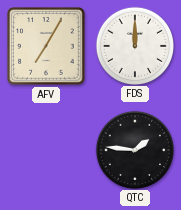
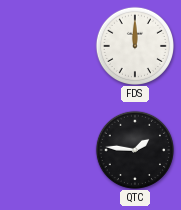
AFV: 7:05 -> none
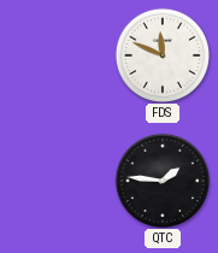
FDS: 12:00 -> 11:49
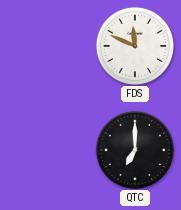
QTC: 1:46 -> 7:00
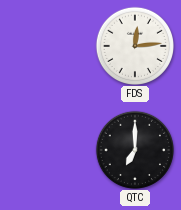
FDS: 11:49 -> 12:14
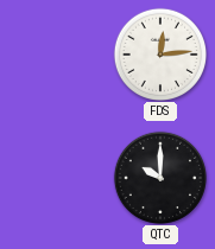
QTC: 7:00 -> 10:00
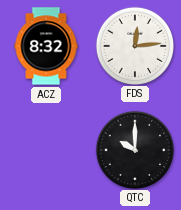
ACZ: none -> 8:32
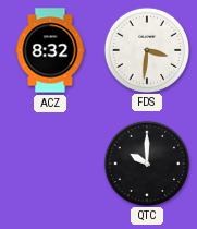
FDS: 12:14 -> 3:31
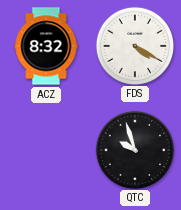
FDS: 3:31 -> 4:20
QTC: 10:00 -> 9:57
